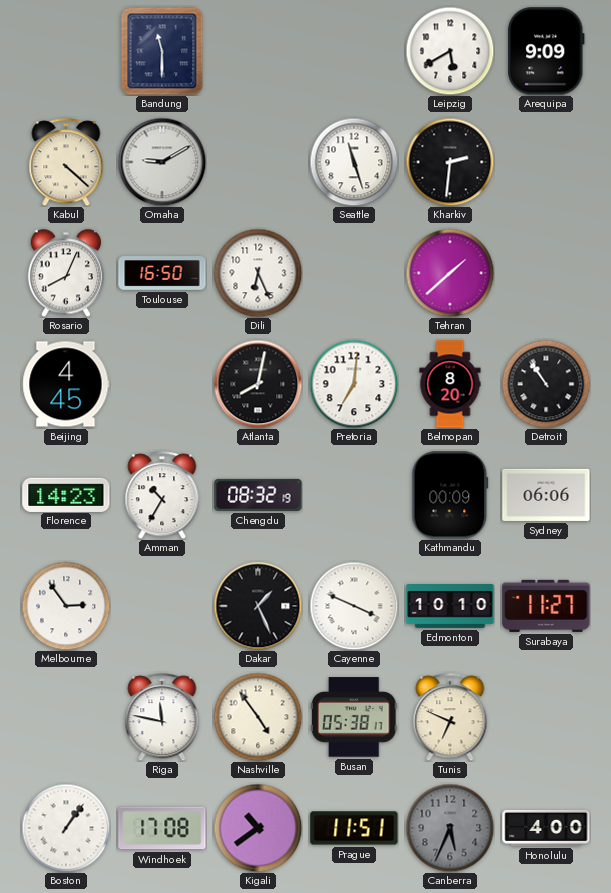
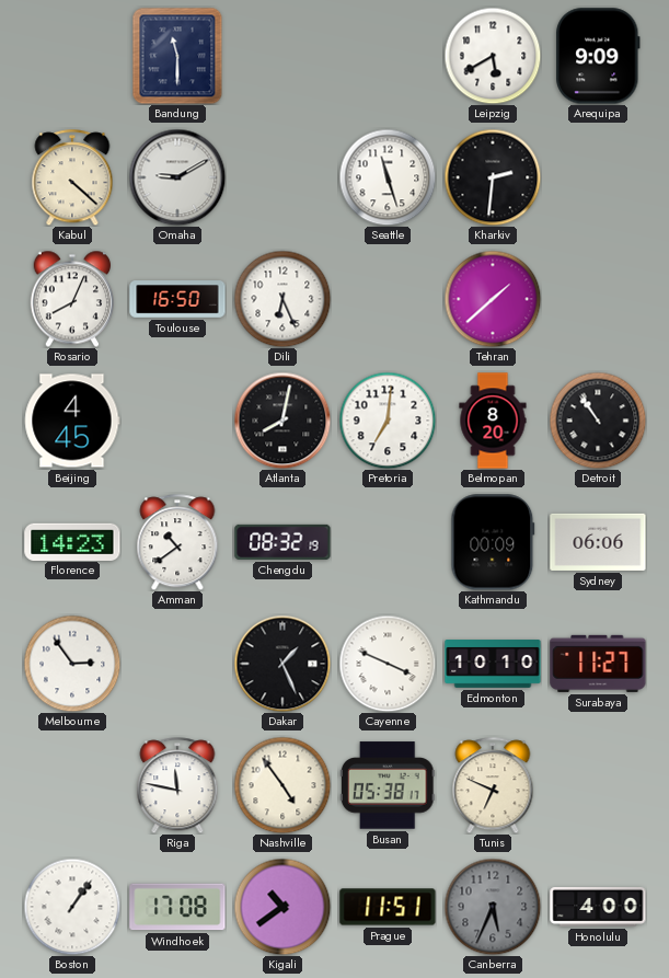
Amman: 10:35 -> 10:39
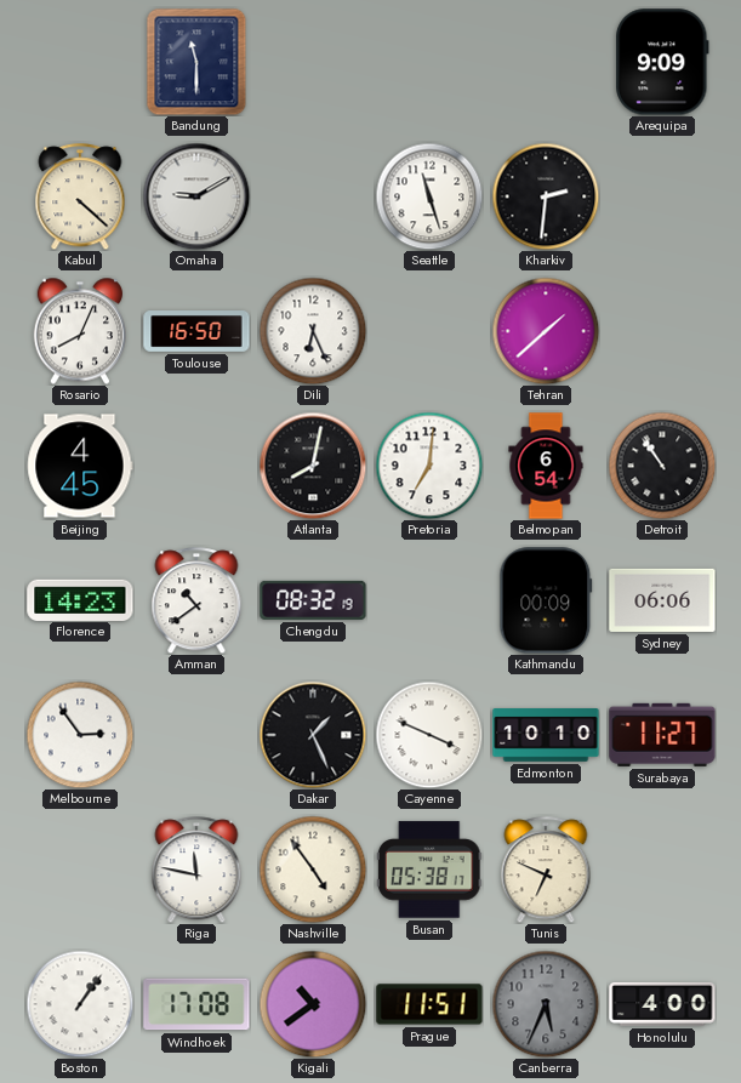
Leipzig: 5:40 -> none
Belmopan: 8:20 -> 6:54
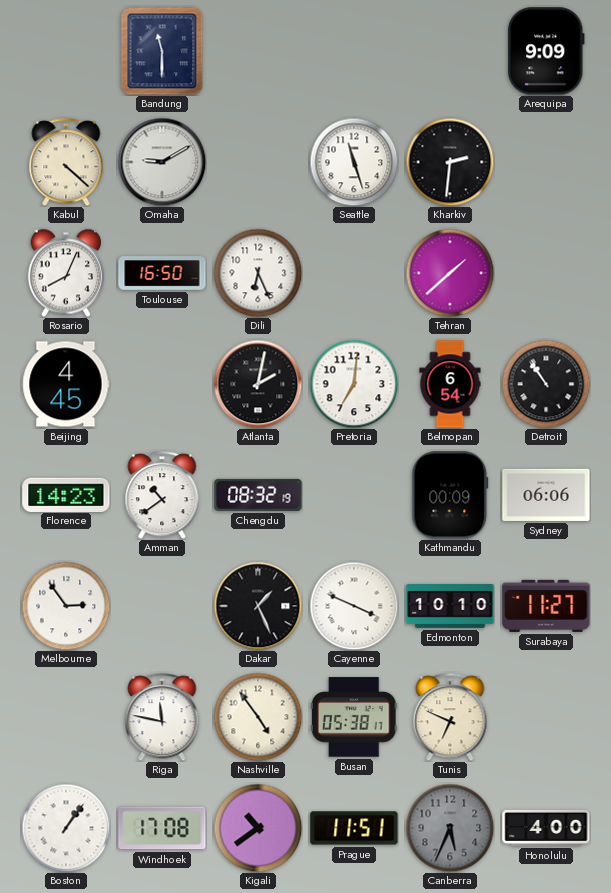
Atlanta: 8:02 -> 2:02
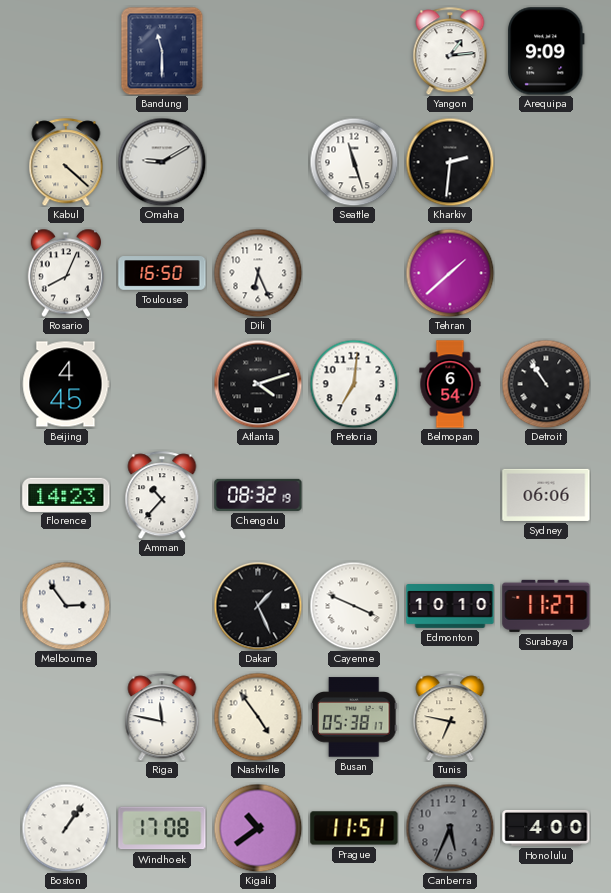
Yangon: none -> 1:14
Atlanta: 2:02 -> 4:12
Amman: 10:39 -> 10:37
Kathmandu: 00:09 -> none
Tunis: 6:49 -> 6:47
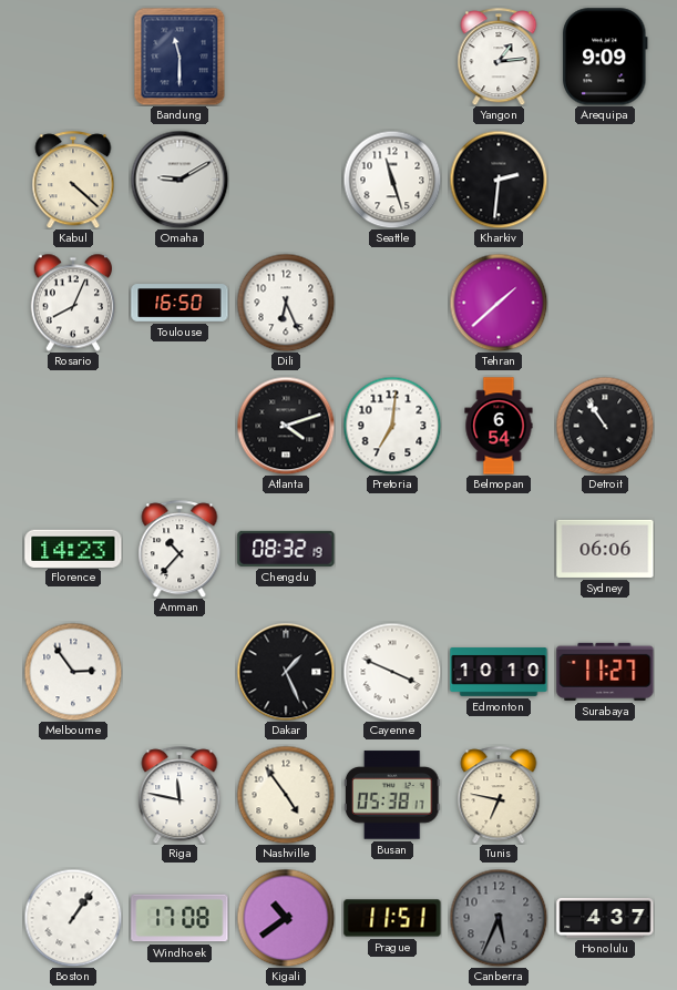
Beijing: 4:45 -> none
Honolulu: 4:00 -> 4:37
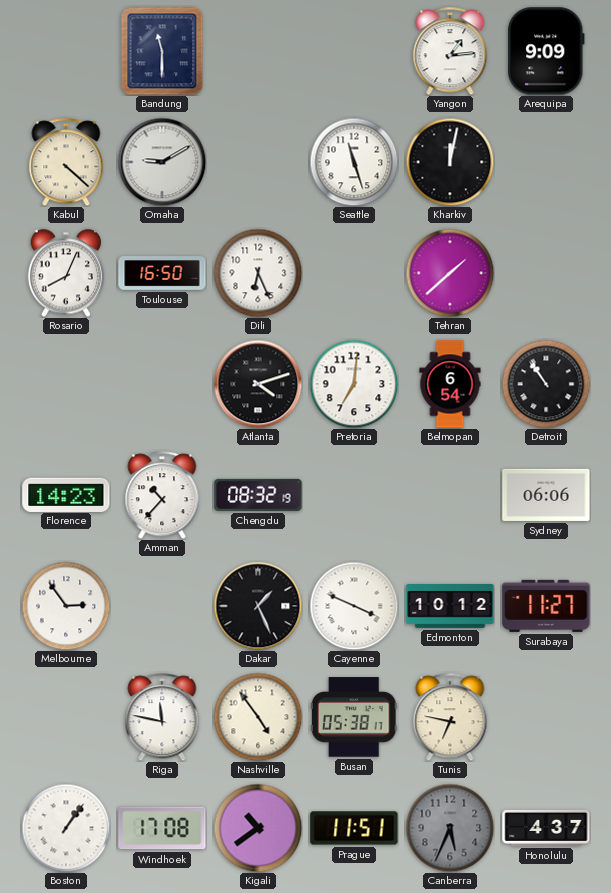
Kharkiv: 2:31 -> 12:02
Edmonton: 10:10 -> 10:12
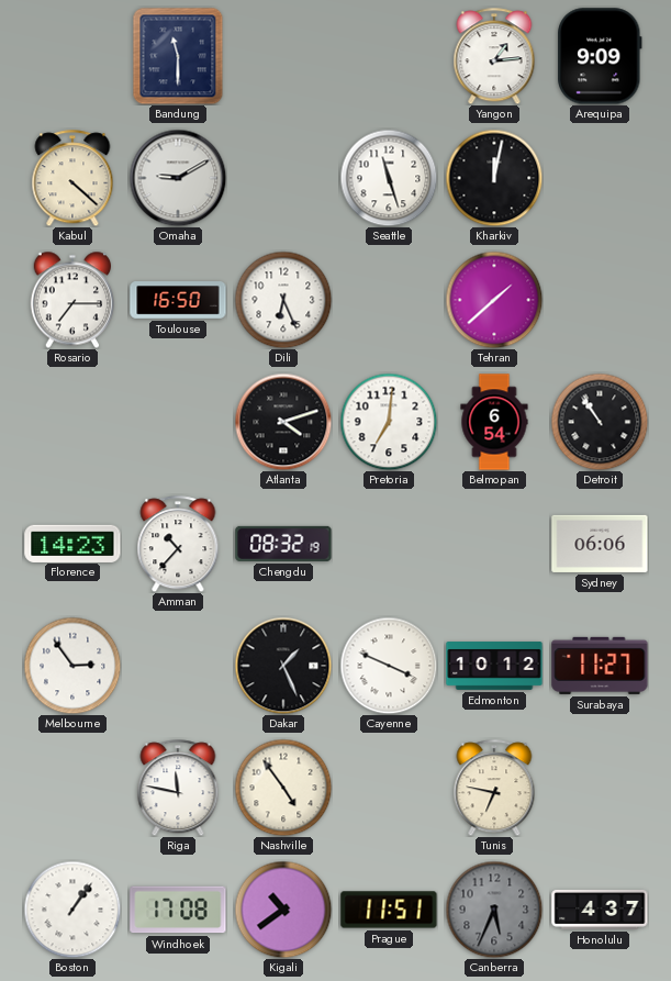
Rosario: 8:04 -> 7:15
Busan: 05:38 -> none
